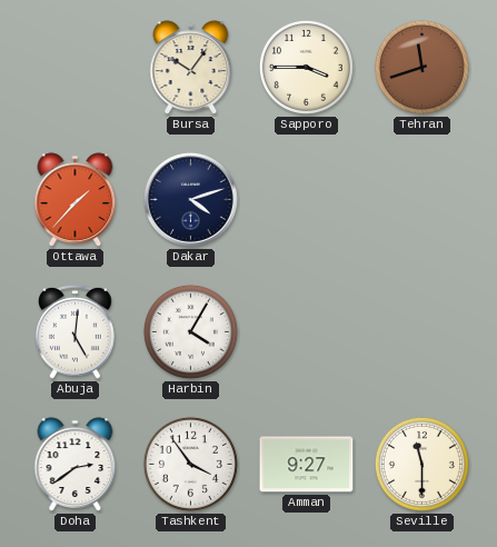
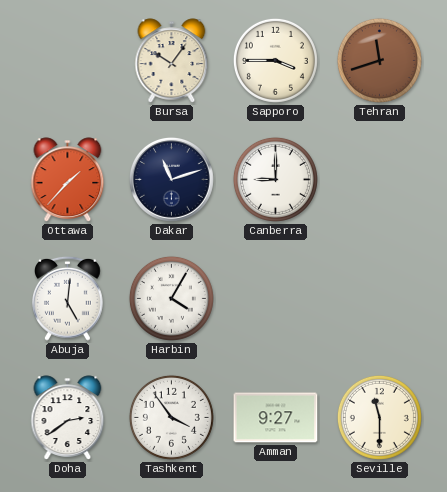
Dakar: 4:12 -> 11:12
Canberra: none -> 9:00
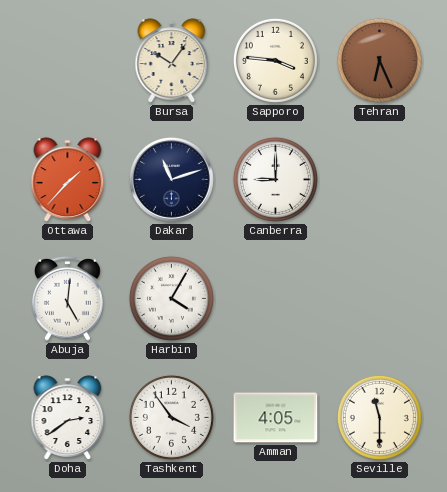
Sapporo: 3:45 -> 3:46
Tehran: 11:42 -> 6:26
Amman: 9:27 -> 4:05
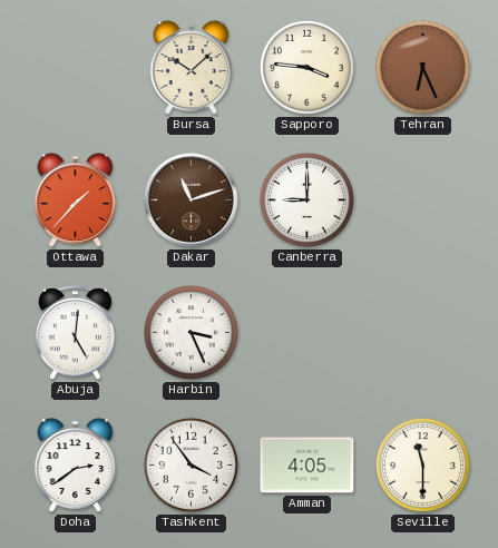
Bursa: 10:06 -> 10:08
Dakar dial: navy -> brown
Harbin: 4:05 -> 3:26
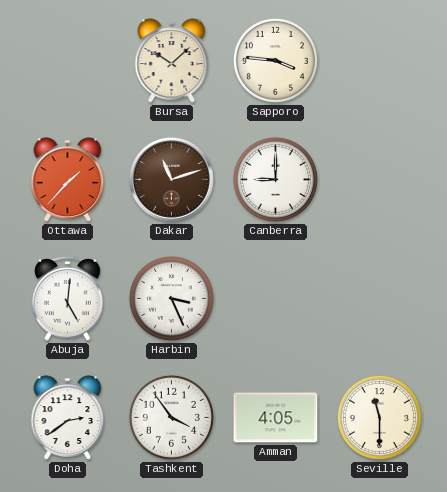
Tehran: 6:26 -> none
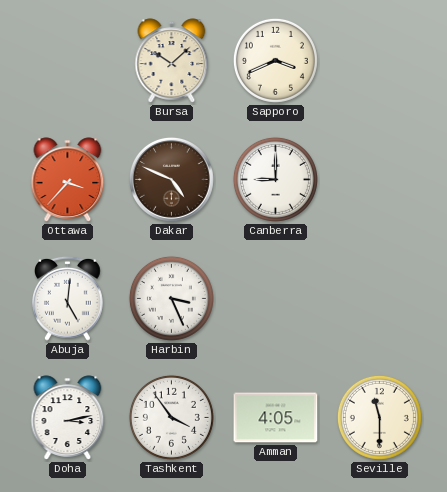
Sapporo: 3:46 -> 3:41
Ottawa: 1:37 -> 3:37
Dakar: 11:12 -> 4:49
Doha: 2:39 -> 3:13
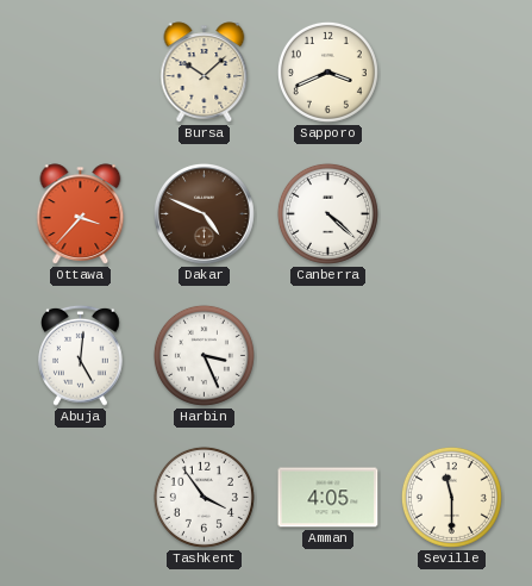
Canberra: 9:00 -> 4:22
Doha: 3:13 -> none
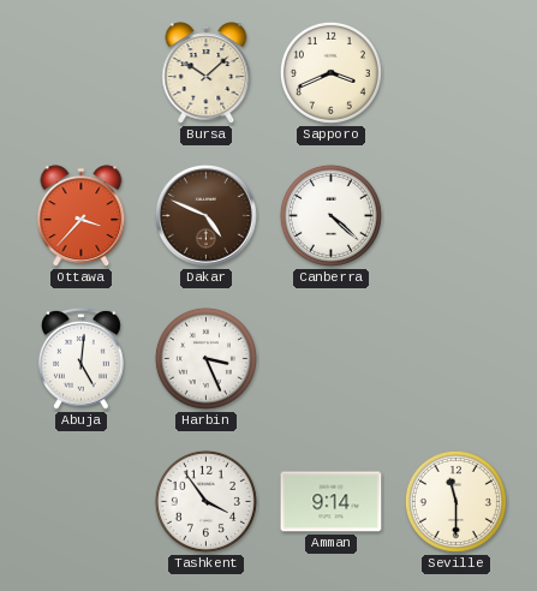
Amman: 4:05 -> 9:14
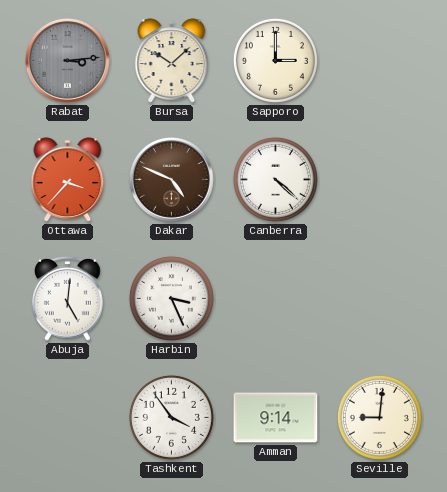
Rabat: none -> 3:14
Sapporo: 3:41 -> 3:00
Seville: 11:30 -> 9:01
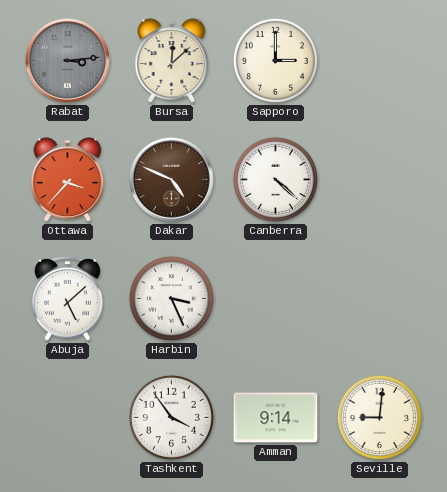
Bursa: 10:08 -> 12:08
Abuja: 5:01 -> 5:08
